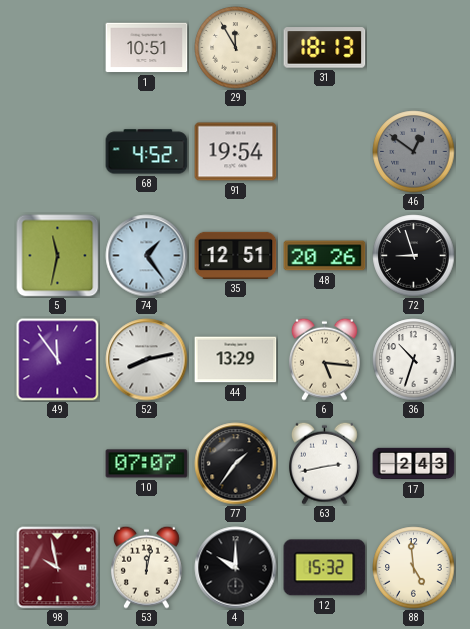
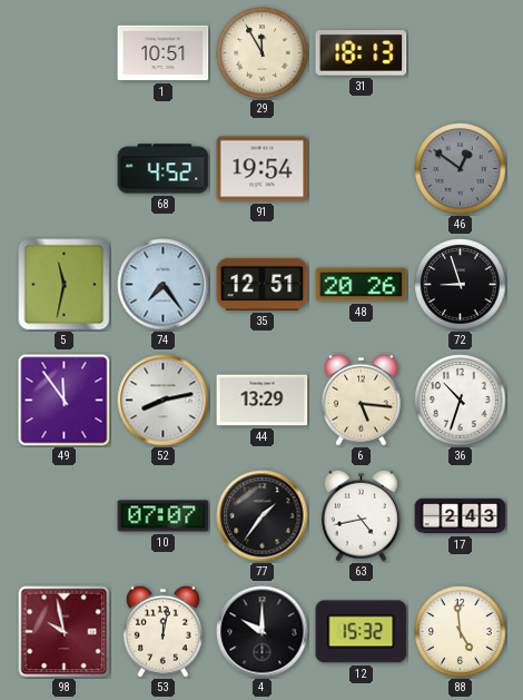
74: 1:24 -> 7:24
63: 2:43 -> 4:43
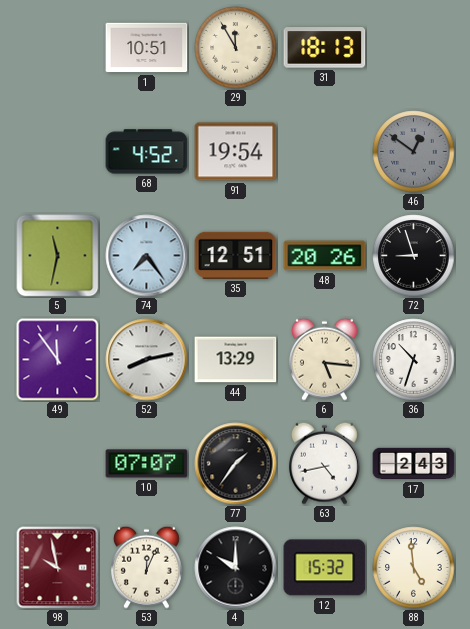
53: 12:02 -> 12:04
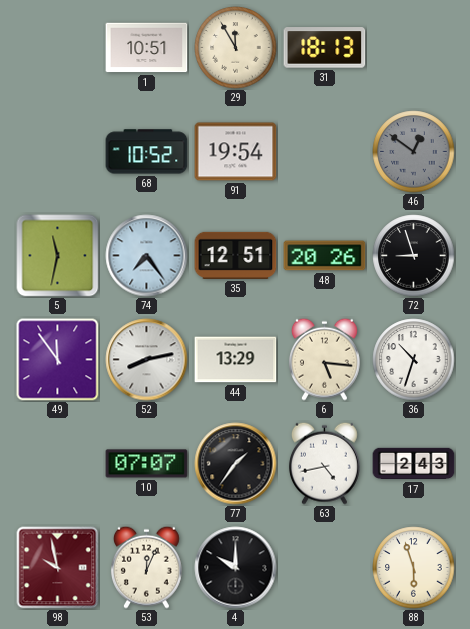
68: 4:52 -> 10:52
12: 15:32 -> none
88: 4:59 -> 5:57
